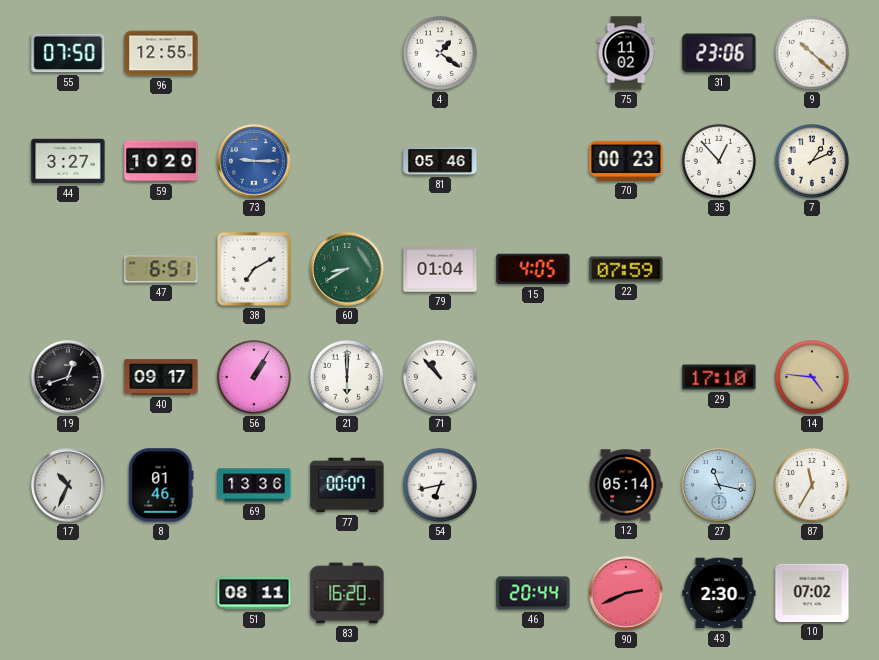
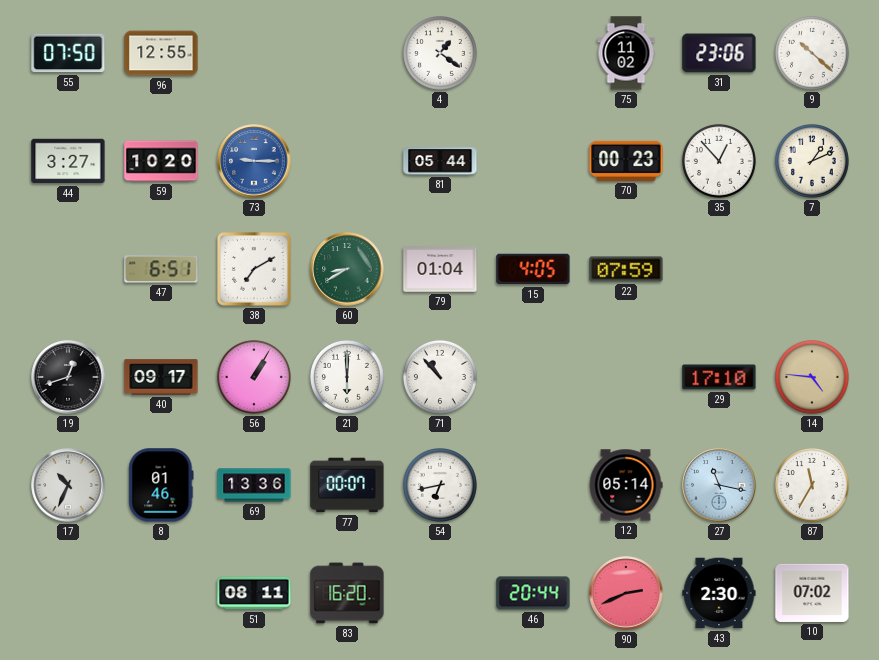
81: 05:46 -> 05:44
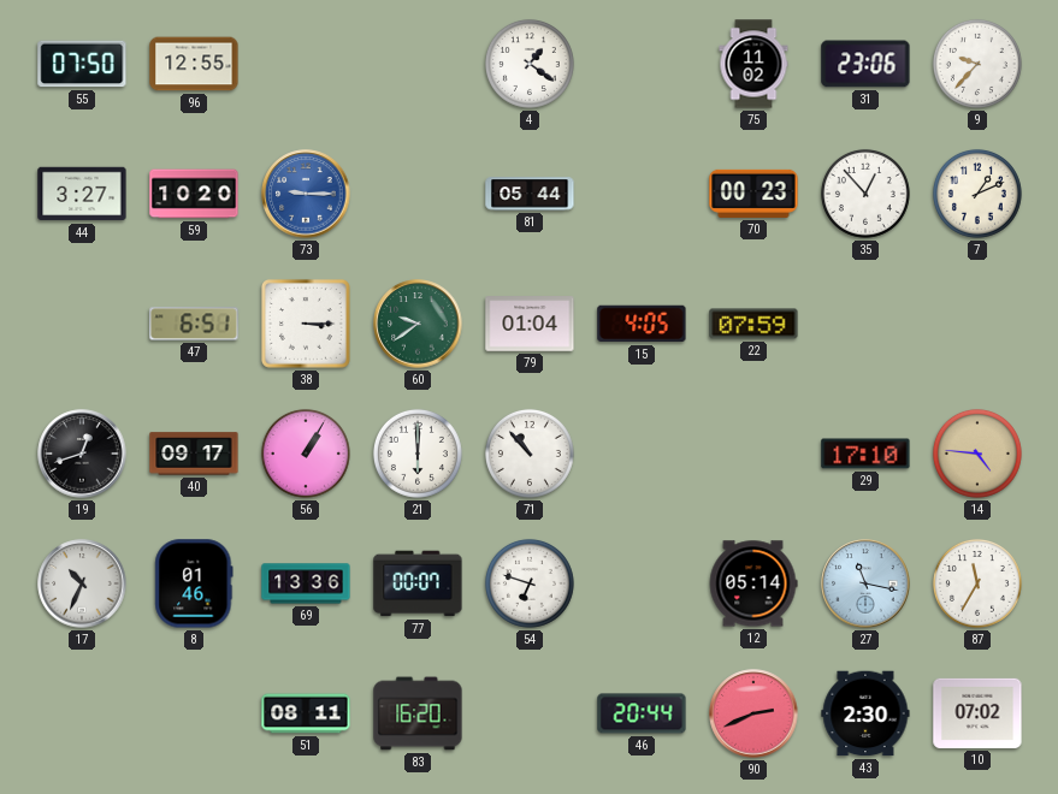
9: 10:22 -> 9:37
38: 7:10 -> 3:15
60: 8:40 -> 9:39
54: 6:43 -> 6:48
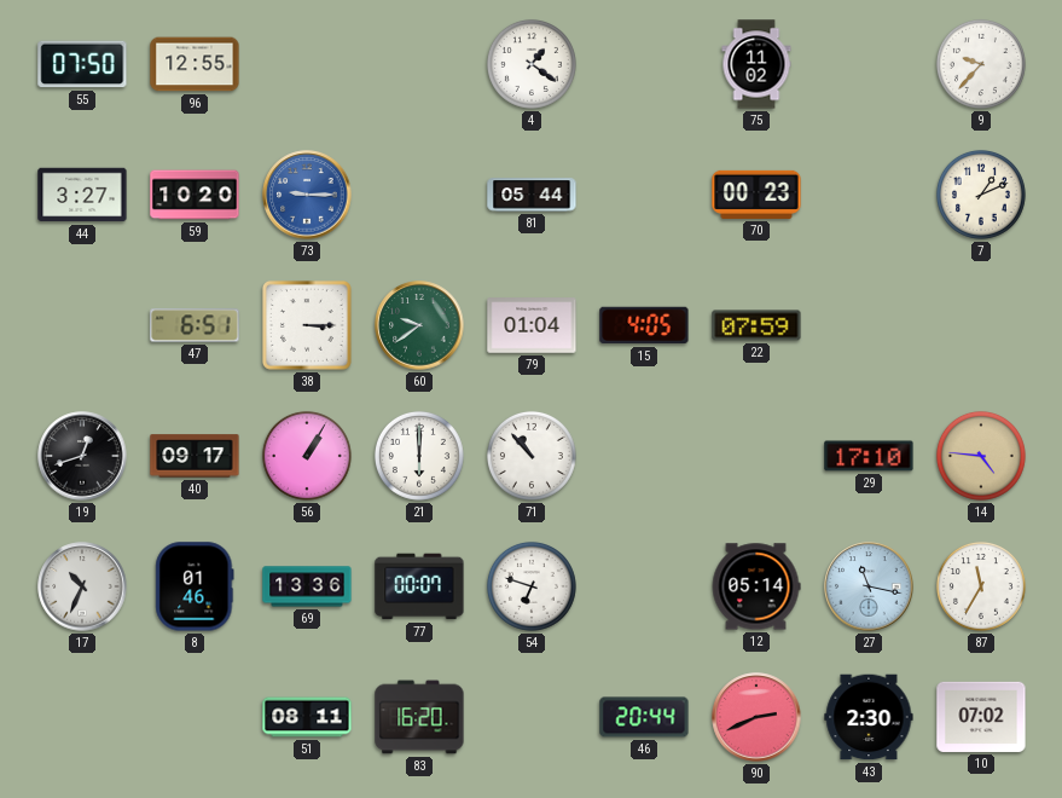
31: 23:06 -> none
35: 12:53 -> none
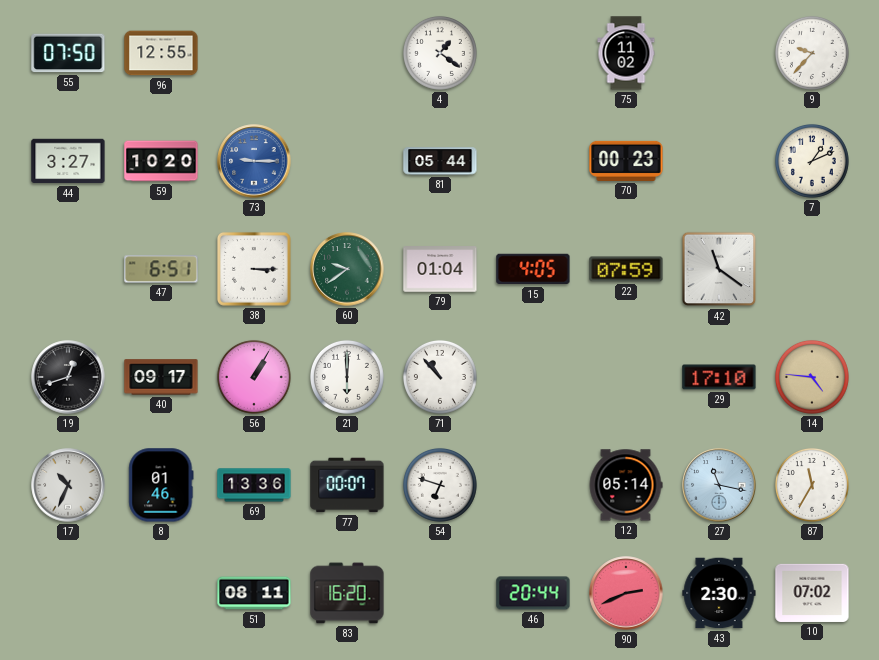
42: none -> 11:21
